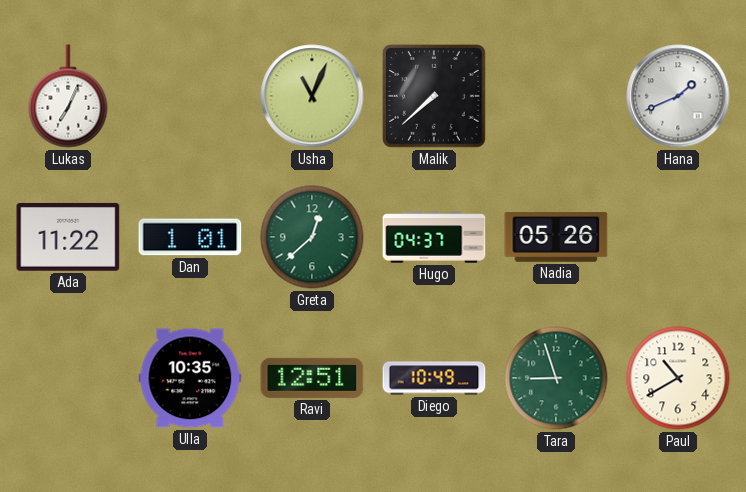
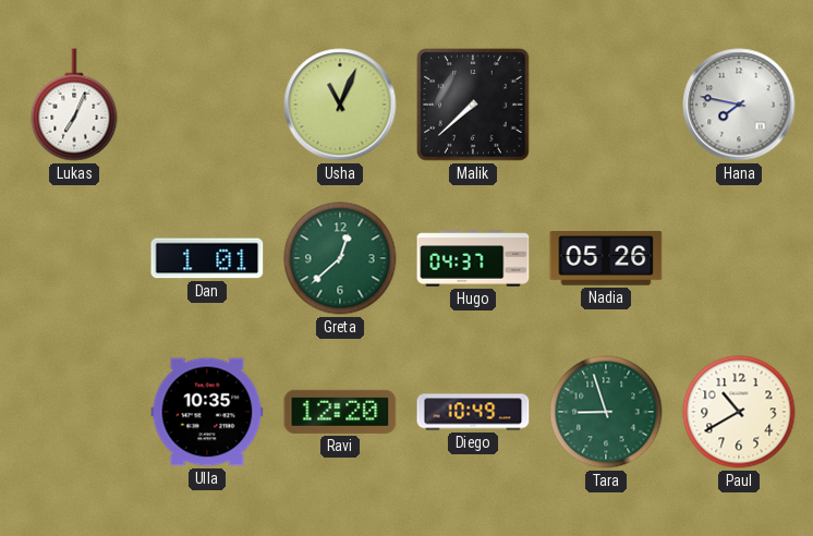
Hana: 1:41 -> 7:47
Ada: 11:22 -> none
Ravi: 12:51 -> 12:20
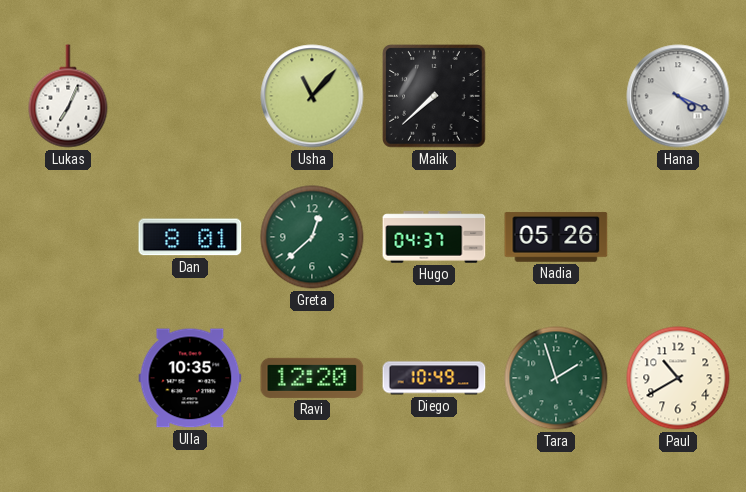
Usha: 11:04 -> 11:07
Hana: 7:47 -> 4:19
Dan: 1:01 -> 8:01
Tara: 8:57 -> 1:57
